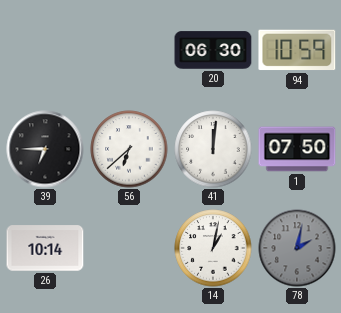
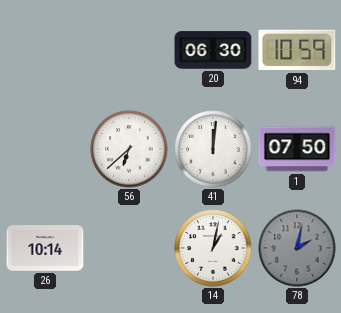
39: 6:45 -> none
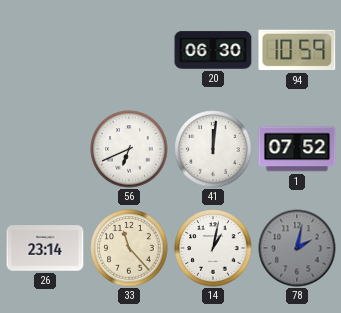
56: 6:38 -> 6:41
1: 07:50 -> 07:52
26: 10:14 -> 23:14
33: none -> 11:23
